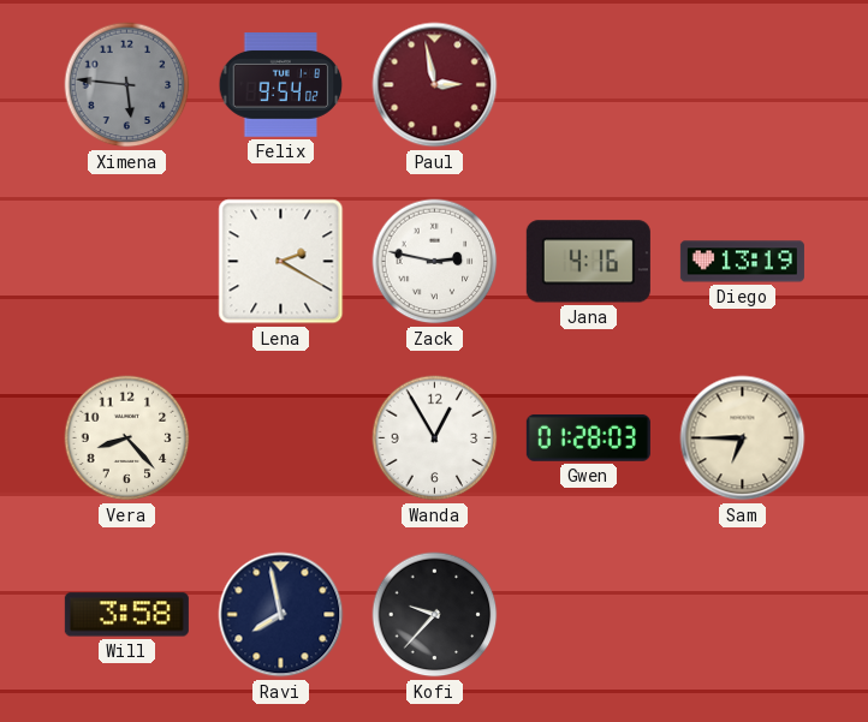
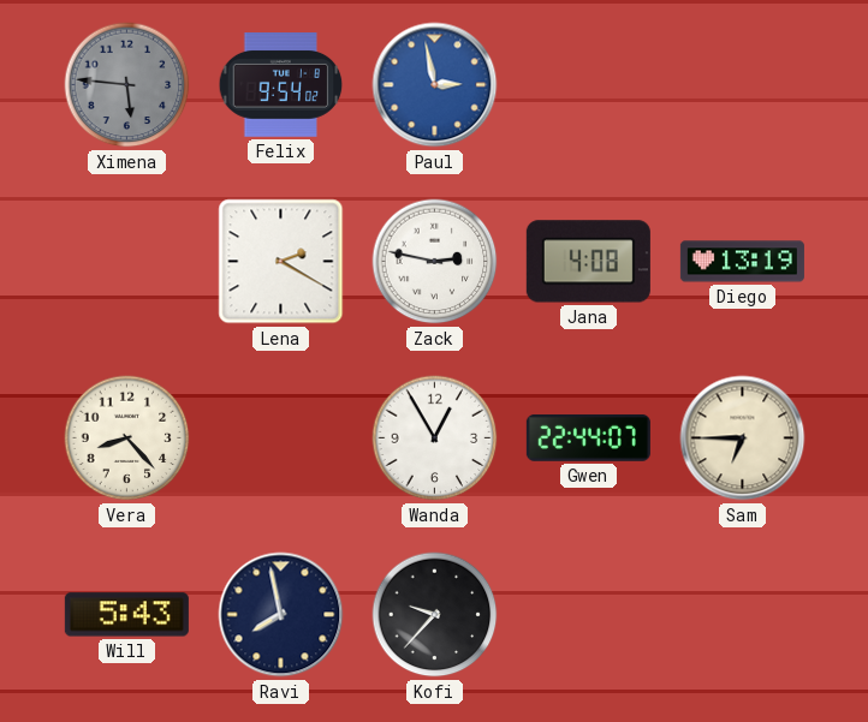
Paul dial: burgundy -> blue
Jana: 4:16 -> 4:08
Gwen: 01:28 -> 22:44
Will: 3:58 -> 5:43
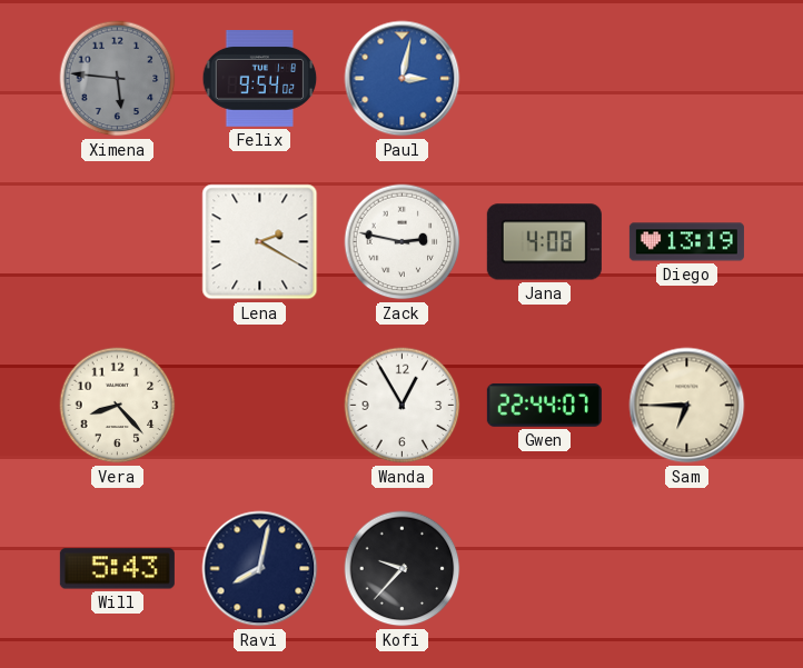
Paul: 2:58 -> 3:02
Ravi: 7:58 -> 8:02
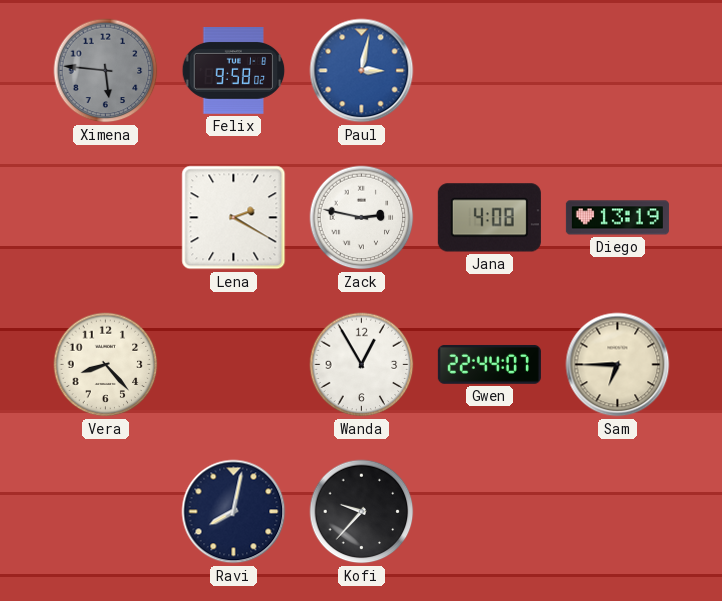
Felix: 9:54 -> 9:58
Will: 5:43 -> none
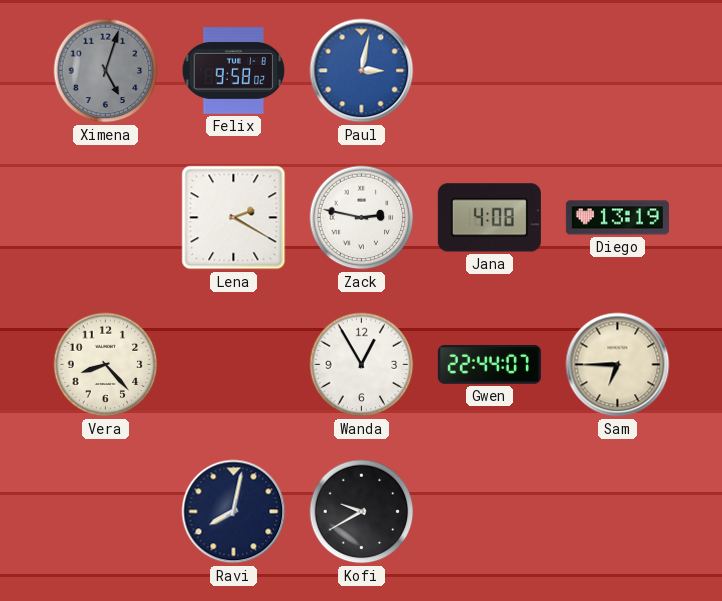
Ximena: 5:46 -> 5:03
Kofi: 9:37 -> 9:40
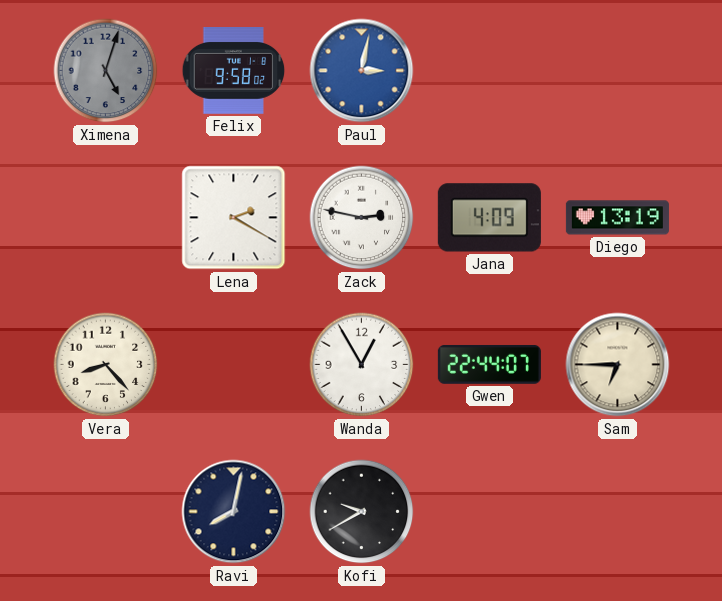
Jana: 4:08 -> 4:09
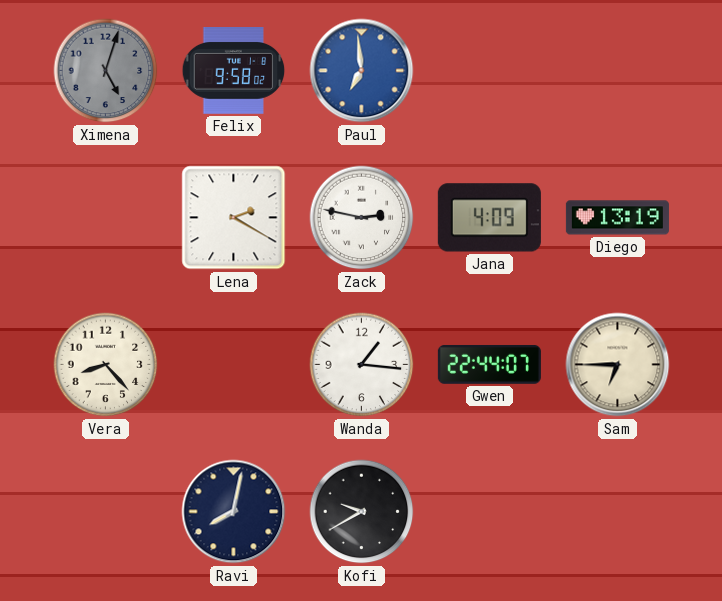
Paul: 3:02 -> 6:59
Wanda: 12:55 -> 1:16
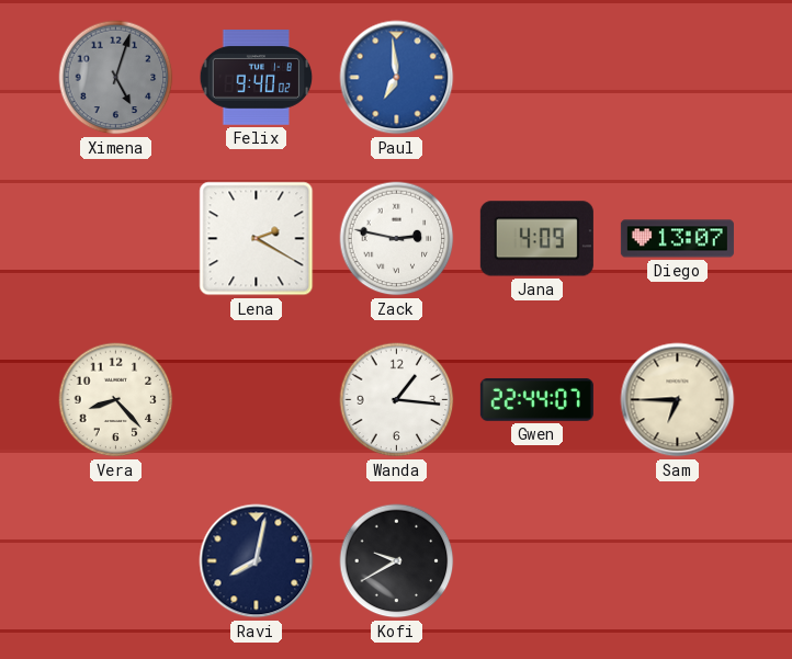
Felix: 9:58 -> 9:40
Diego: 13:19 -> 13:07
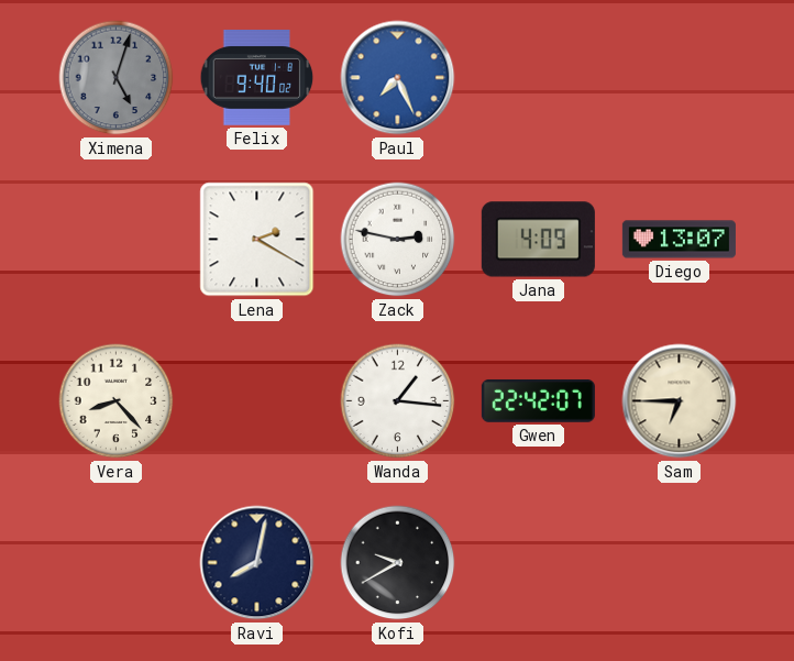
Paul: 6:59 -> 7:26
Gwen: 22:44 -> 22:42
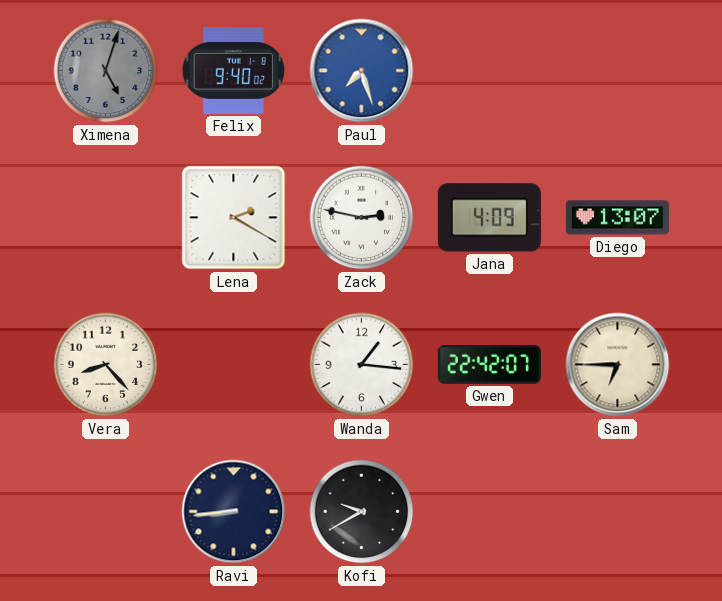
Paul: 7:26 -> 7:27
Ravi: 8:02 -> 8:44
